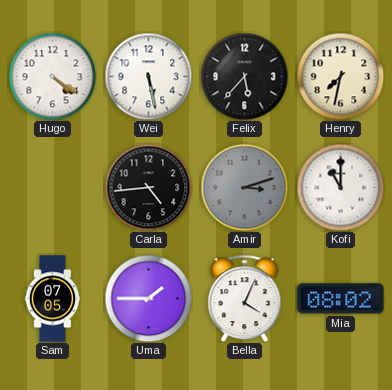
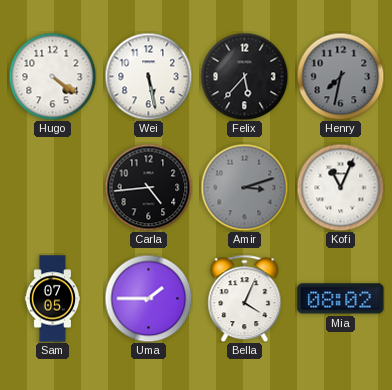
Henry dial: cream -> grey
Kofi: 11:00 -> 11:04
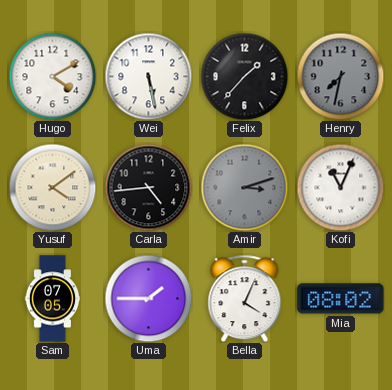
Hugo: 4:21 -> 4:10
Felix: 5:37 -> 1:37
Yusuf: none -> 4:09
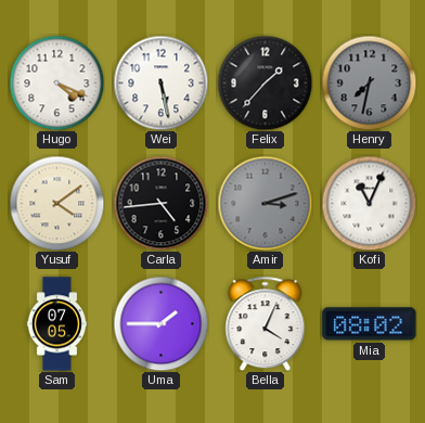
Hugo: 4:10 -> 4:19
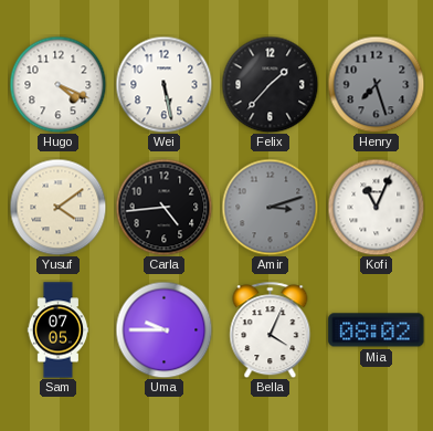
Henry: 7:32 -> 7:27
Uma: 1:45 -> 9:45
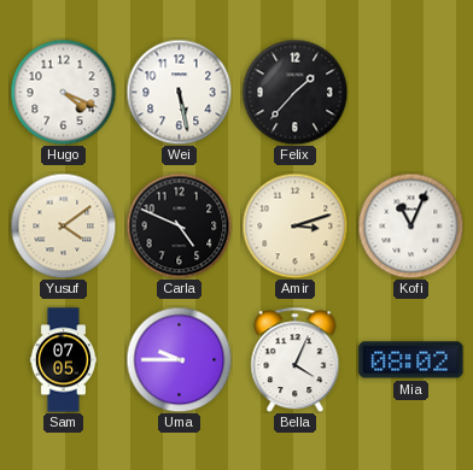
Henry: 7:27 -> none
Carla: 4:44 -> 4:49
Amir dial: grey -> cream
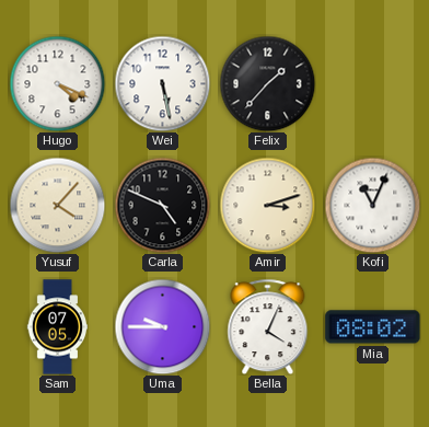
Yusuf: 4:09 -> 4:07
